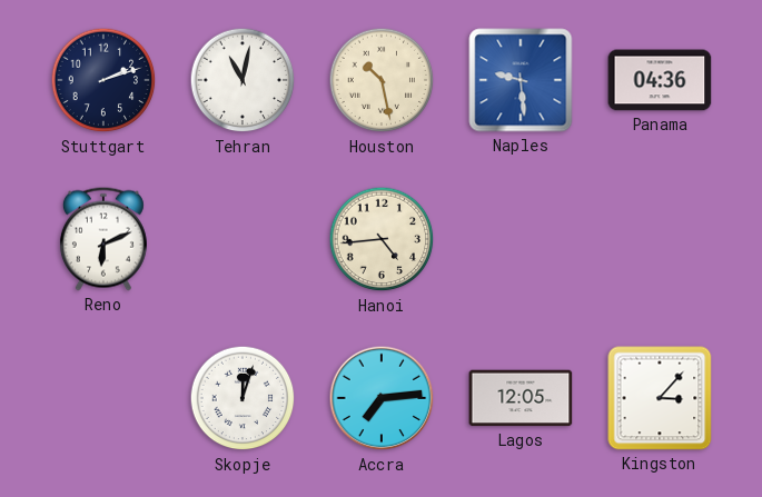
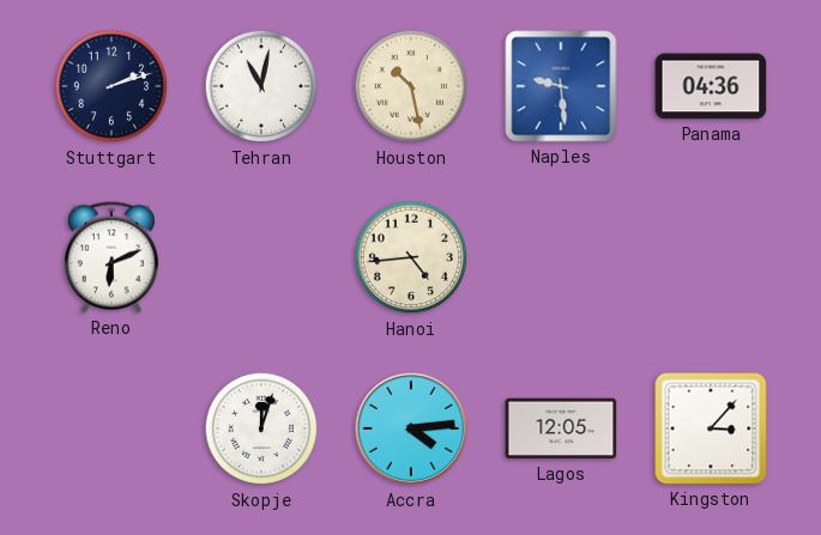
Accra: 7:14 -> 4:14
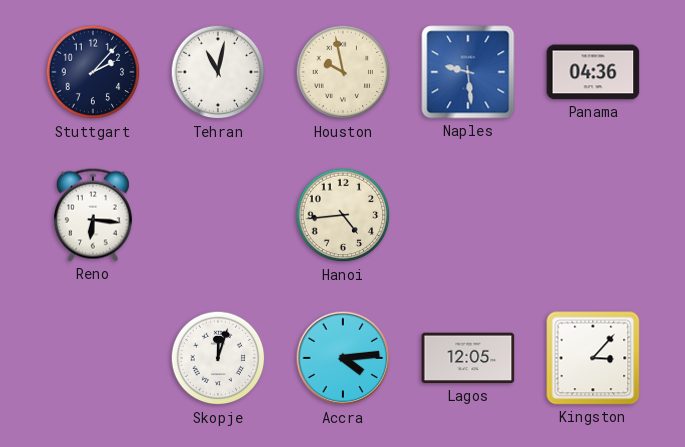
Stuttgart: 2:12 -> 2:07
Houston: 10:28 -> 9:58
Reno: 6:11 -> 6:16
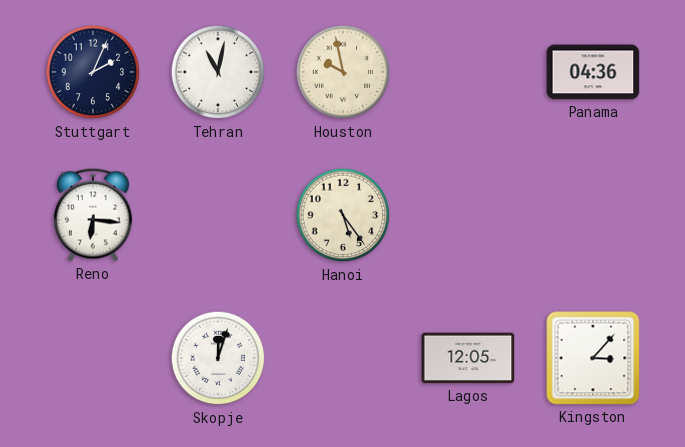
Stuttgart: 2:07 -> 2:04
Naples: 9:29 -> none
Hanoi: 4:44 -> 5:24
Accra: 4:14 -> none
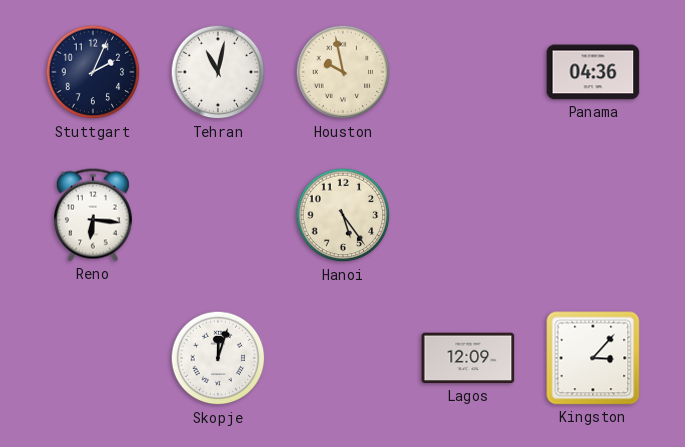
Lagos: 12:05 -> 12:09
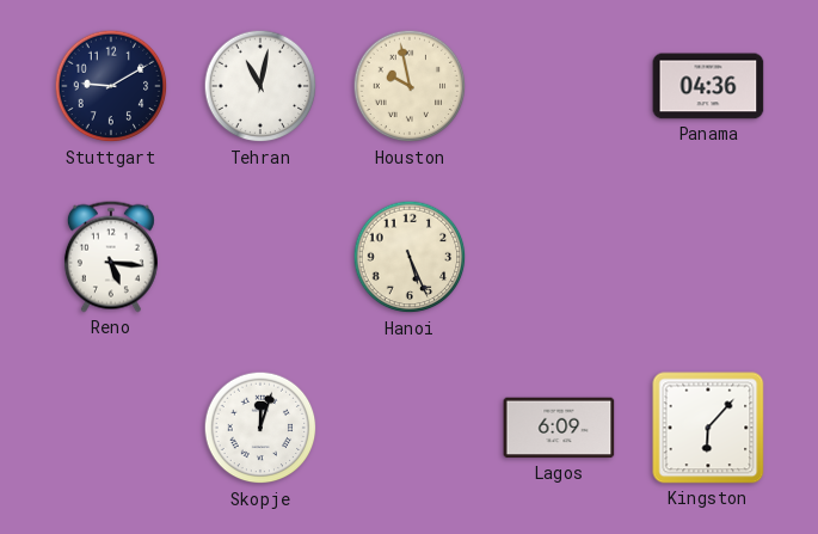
Stuttgart: 2:04 -> 9:10
Reno: 6:16 -> 5:16
Hanoi: 5:24 -> 5:26
Lagos: 12:09 -> 6:09
Kingston: 3:07 -> 6:07
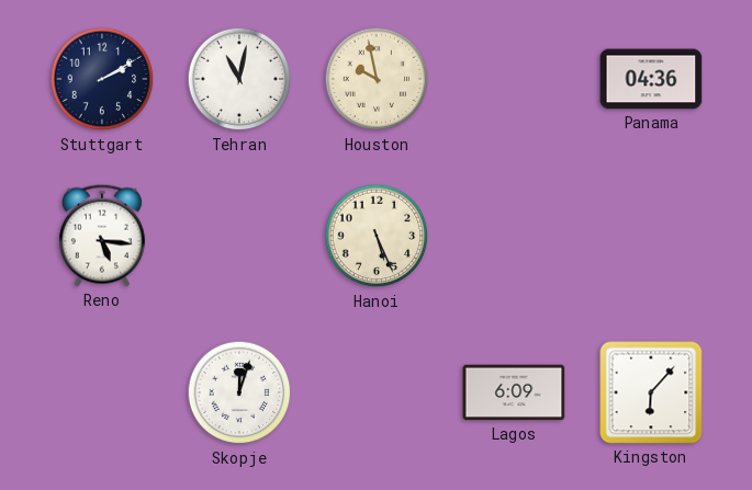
Stuttgart: 9:10 -> 2:10
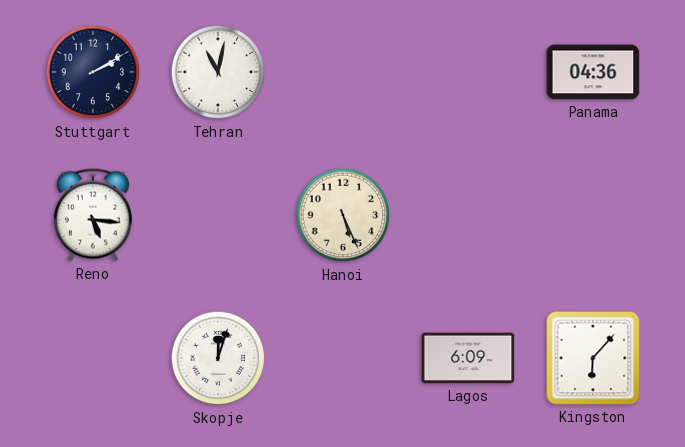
Houston: 9:58 -> none
